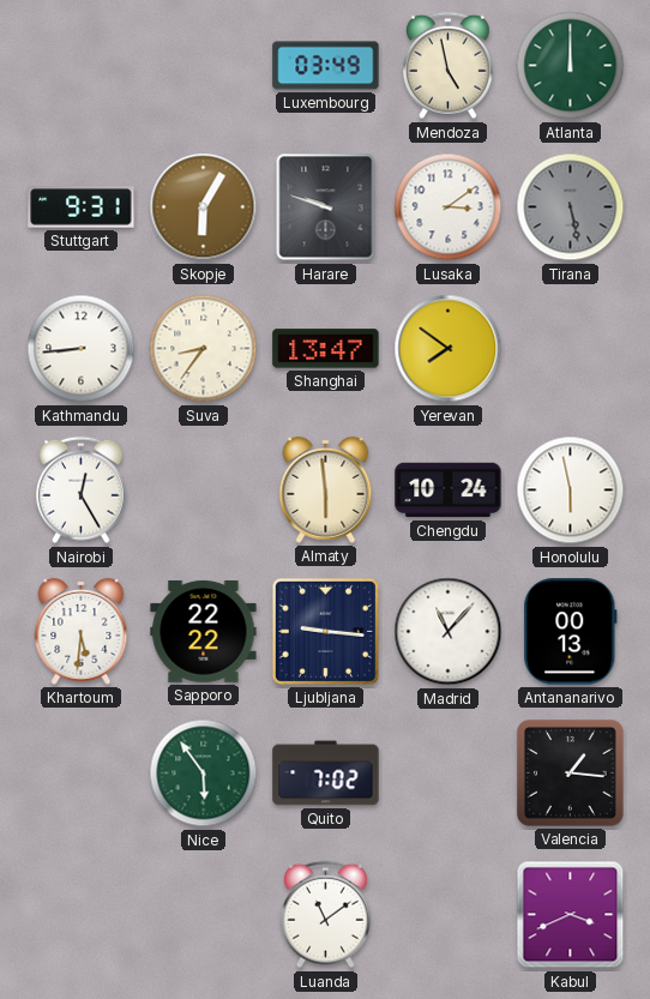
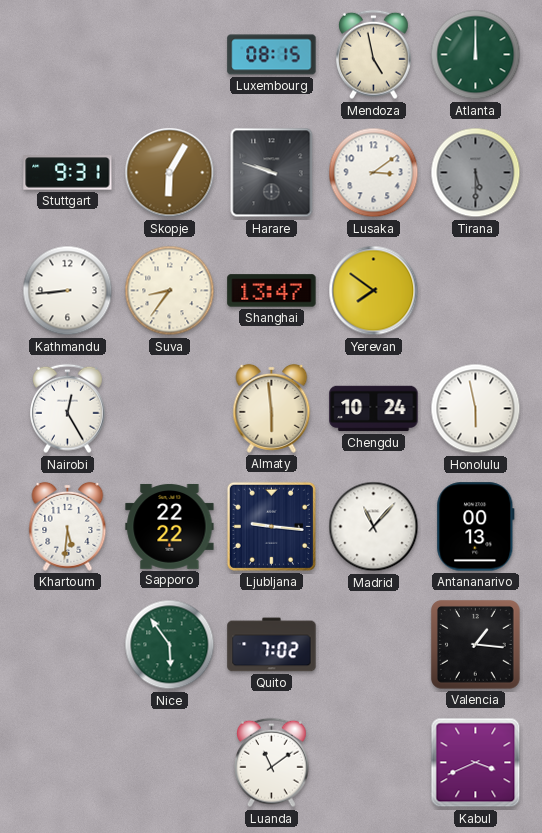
Luxembourg: 03:49 -> 08:15
Tirana: 5:28 -> 5:30
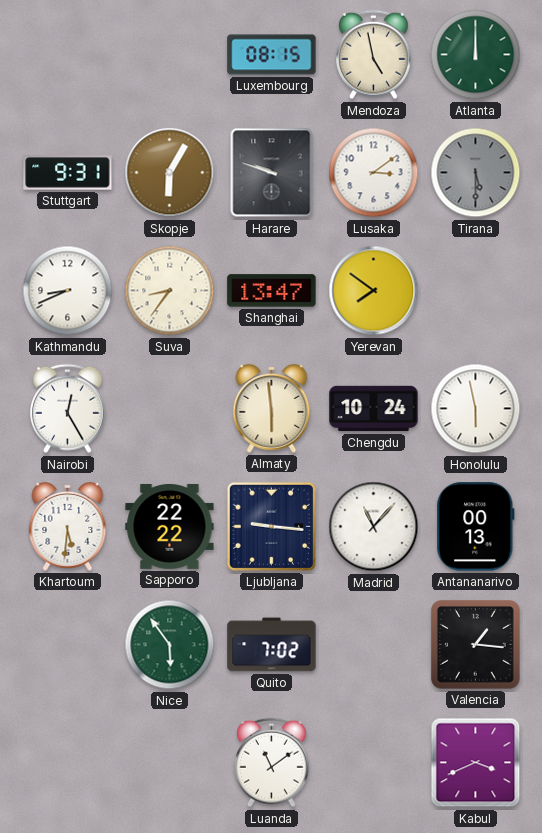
Kathmandu: 8:44 -> 8:41
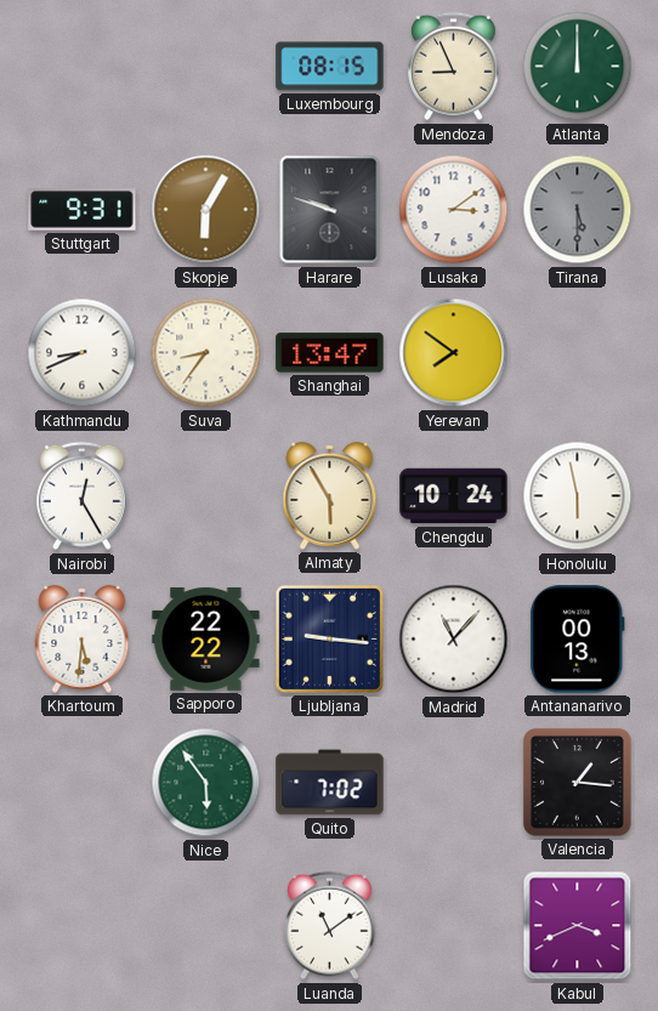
Mendoza: 4:58 -> 8:56
Almaty: 5:59 -> 5:55
